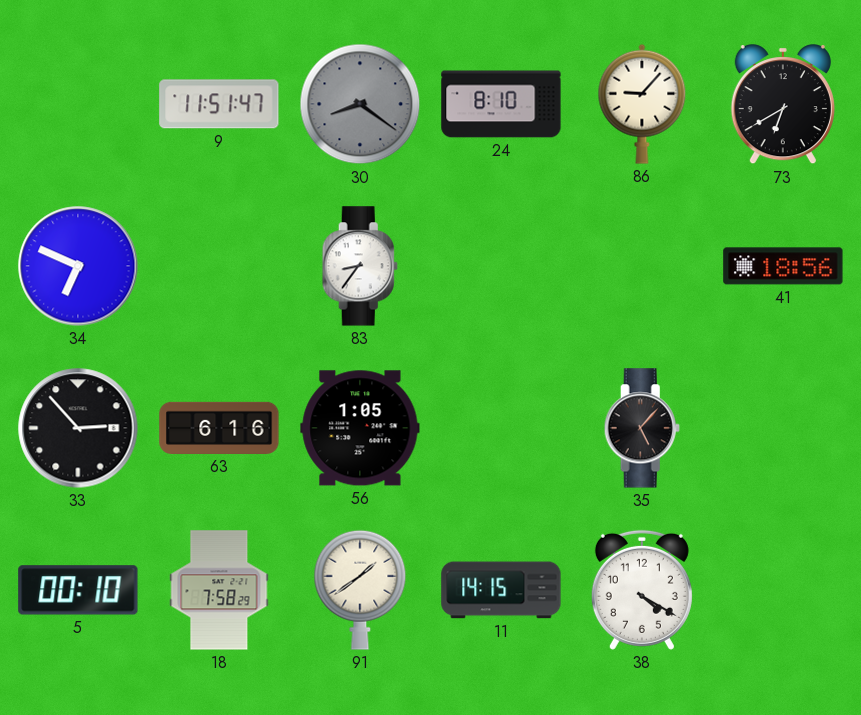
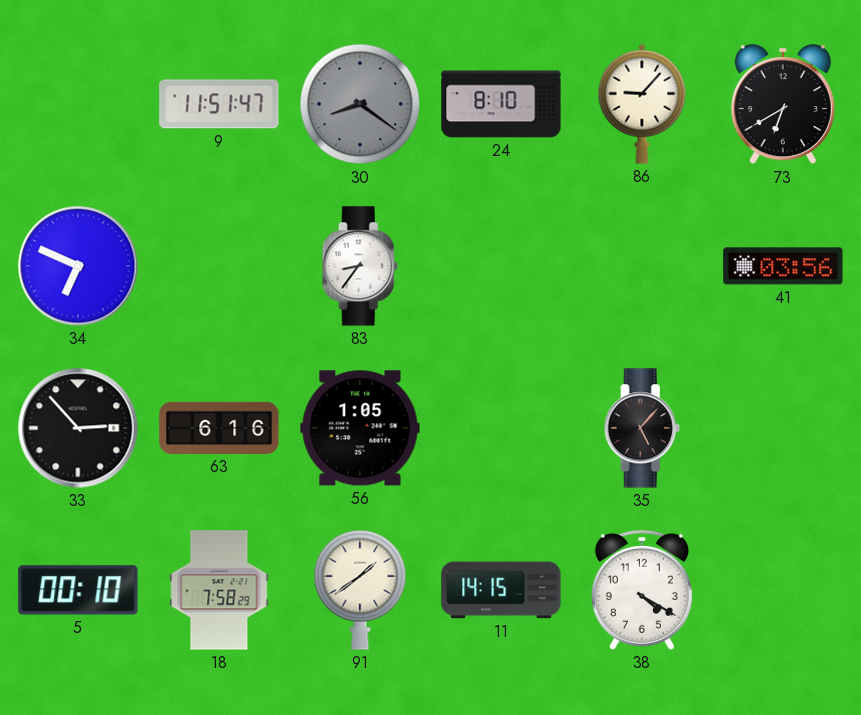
41: 18:56 -> 03:56
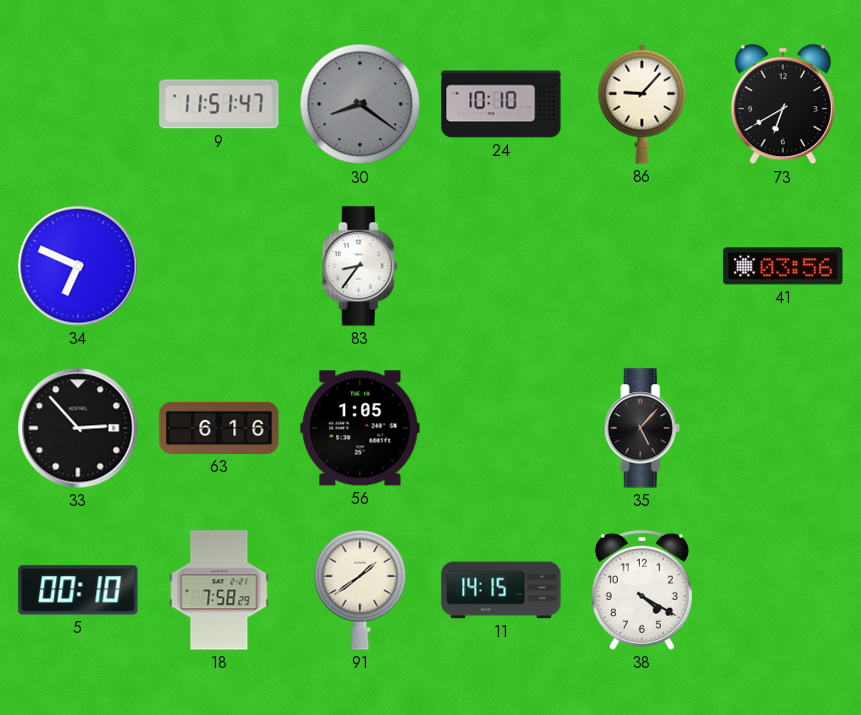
24: 8:10 -> 10:10
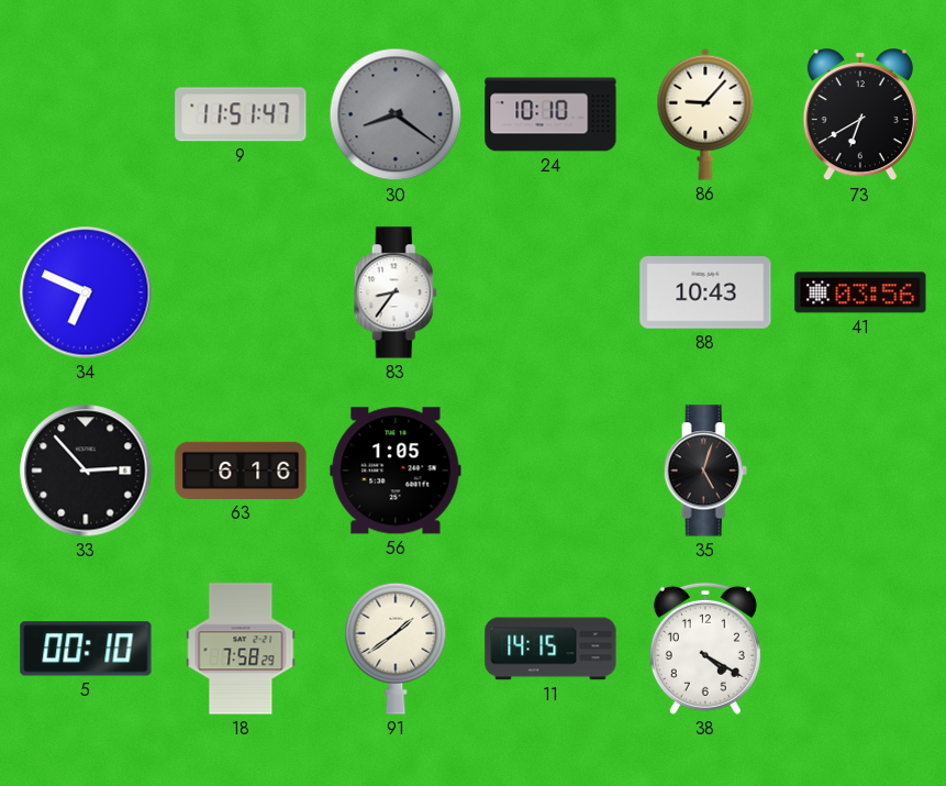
88: none -> 10:43
35: 5:07 -> 5:03
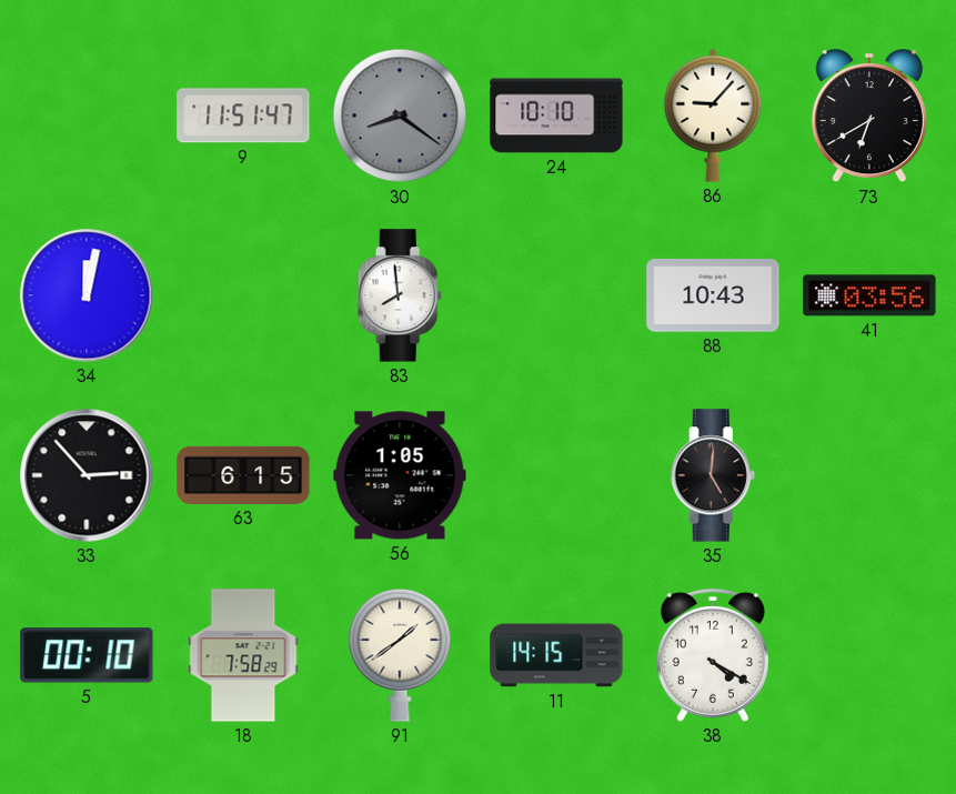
34: 6:49 -> 12:02
83: 8:36 -> 7:59
63: 6:16 -> 6:15
35: 5:03 -> 5:01
